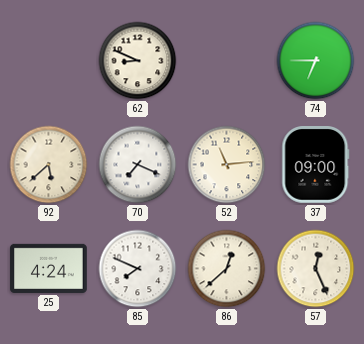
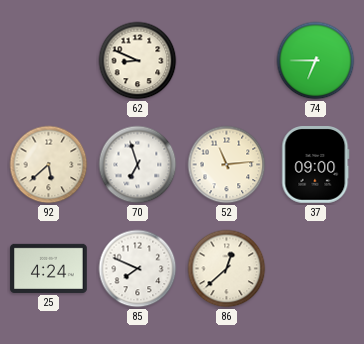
70: 7:19 -> 6:57
57: 12:26 -> none
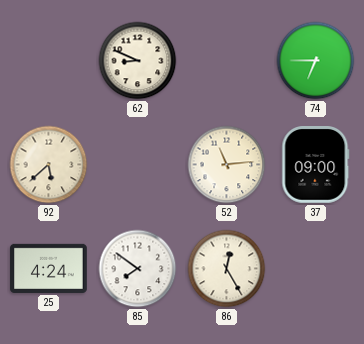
70: 6:57 -> none
85: 7:49 -> 7:51
86: 12:38 -> 12:25
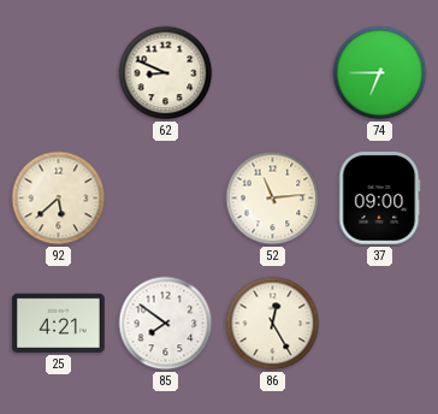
25: 4:24 -> 4:21
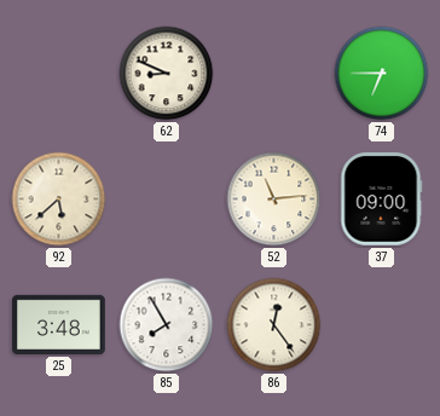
25: 4:21 -> 3:48
85: 7:51 -> 7:55
86: 12:25 -> 12:24
